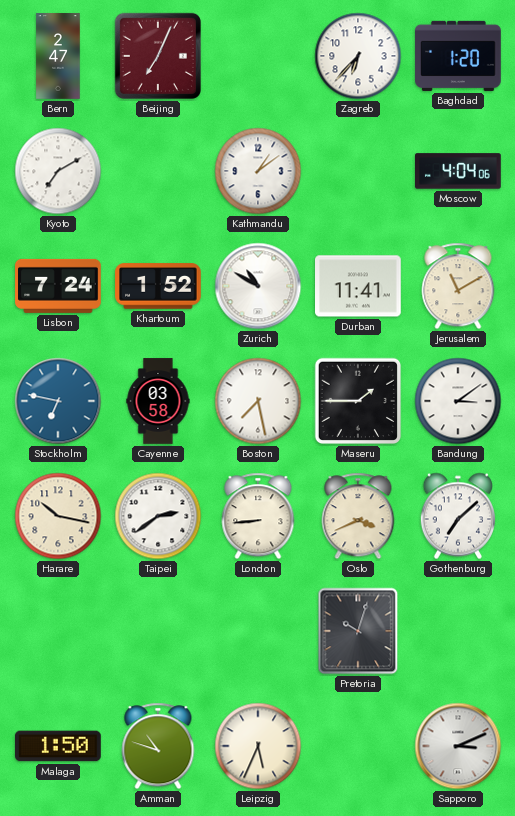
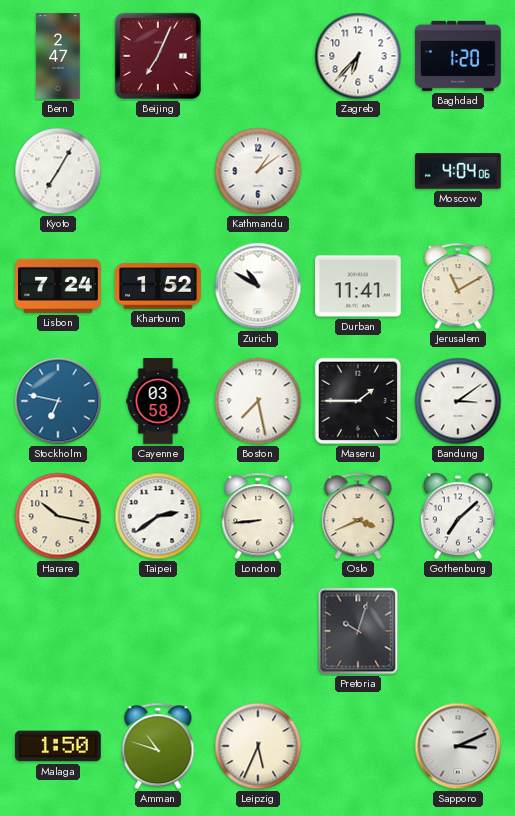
Kyoto: 7:10 -> 7:05
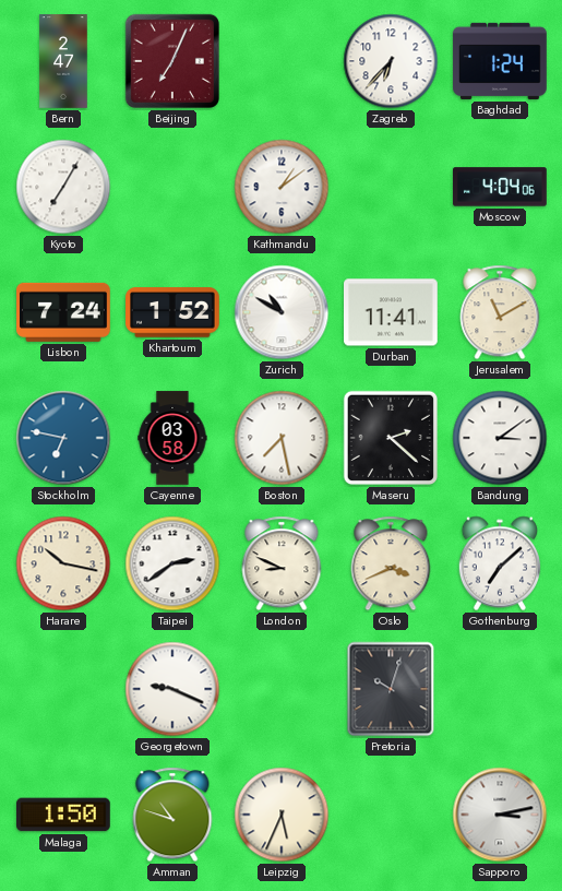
Baghdad: 1:20 -> 1:24
Maseru: 1:45 -> 2:22
London: 8:44 -> 8:49
Georgetown: none -> 9:19
Sapporo: 3:11 -> 3:13
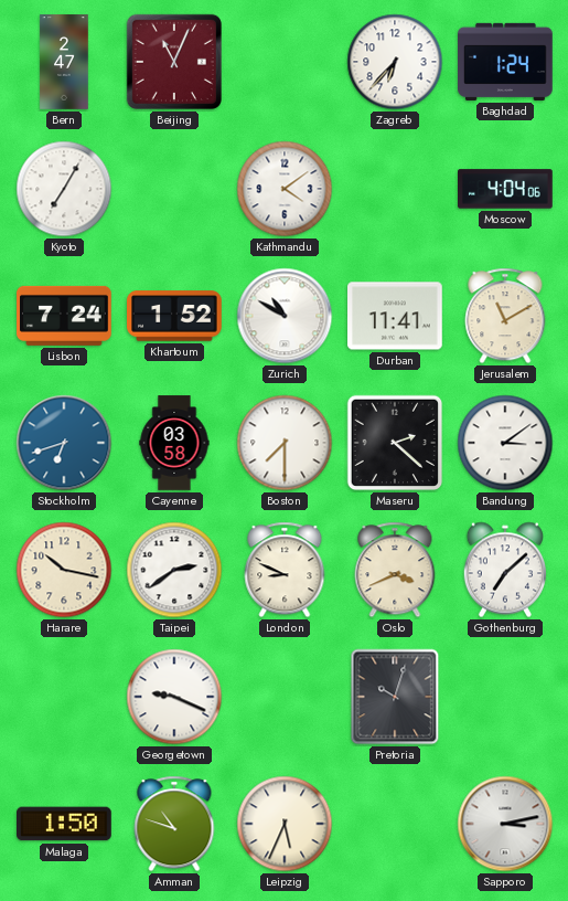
Beijing: 7:04 -> 11:04
Kathmandu: 1:09 -> 4:09
Stockholm: 6:47 -> 6:42
Boston: 7:28 -> 7:30
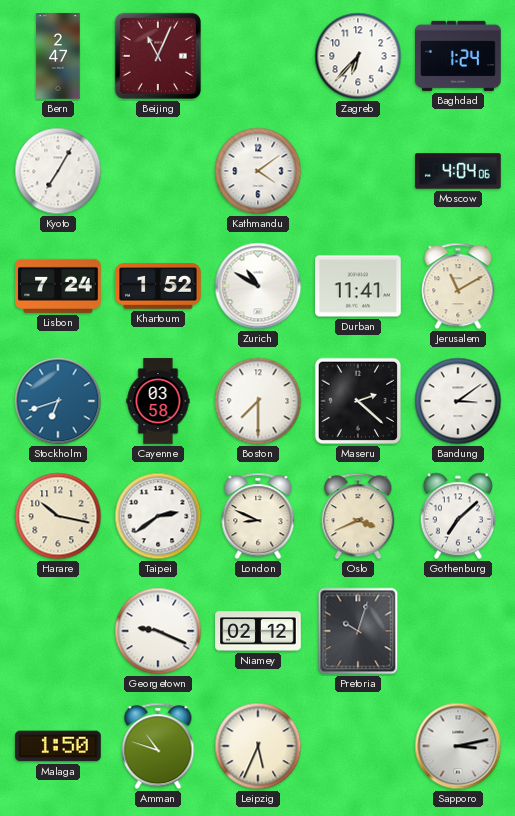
Niamey: none -> 02:12
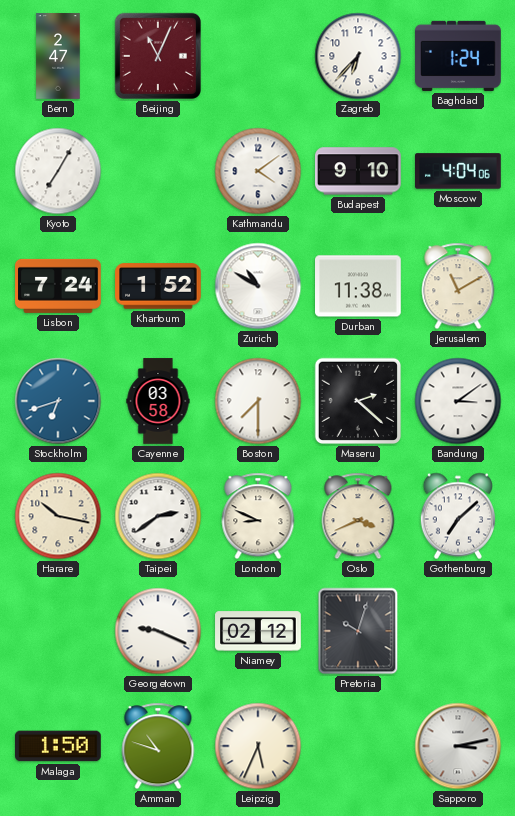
Budapest: none -> 9:10
Durban: 11:41 -> 11:38
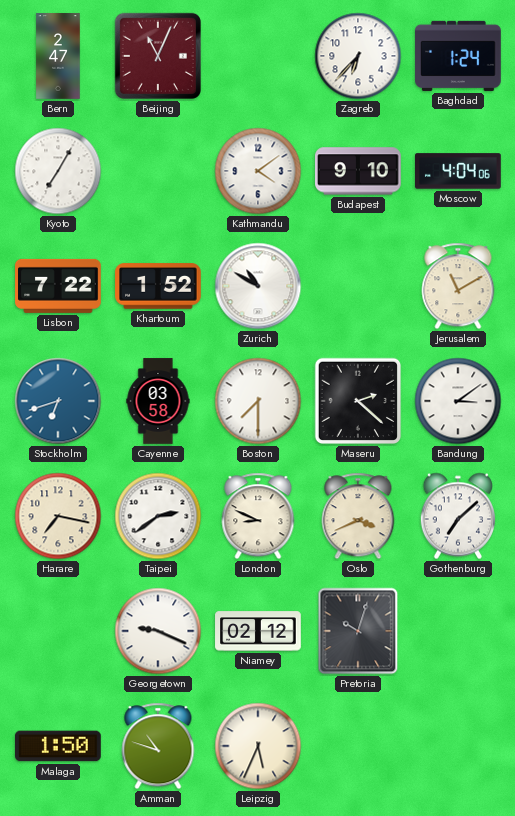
Lisbon: 7:24 -> 7:22
Durban: 11:38 -> none
Harare: 10:17 -> 7:17
Sapporo: 3:13 -> none
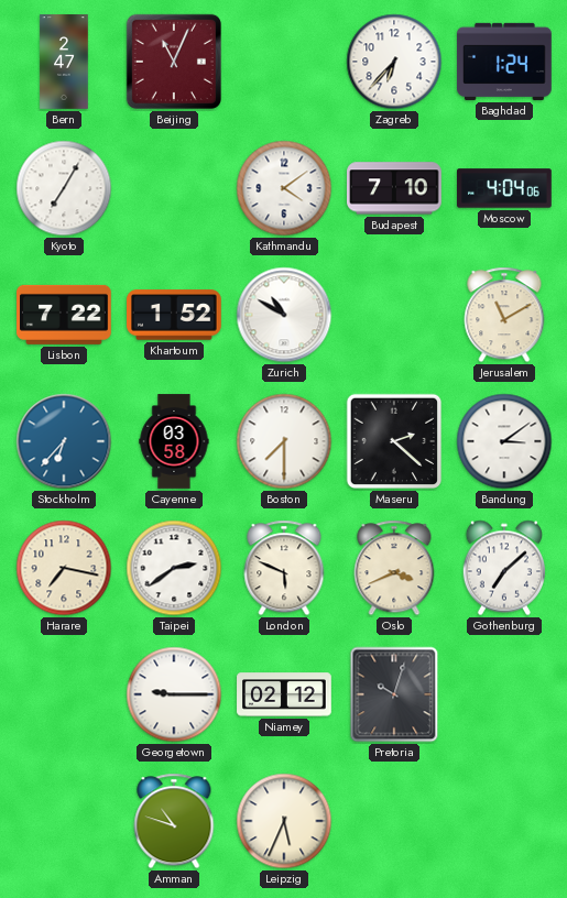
Budapest: 9:10 -> 7:10
Stockholm: 6:42 -> 6:37
London: 8:49 -> 5:49
Georgetown: 9:19 -> 9:15
Malaga: 1:50 -> none
